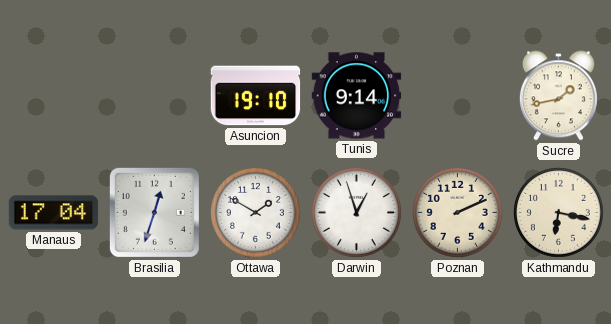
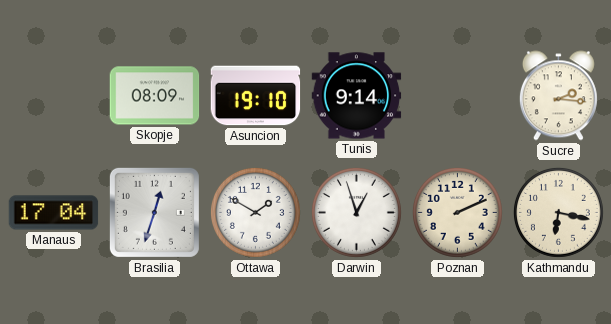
Skopje: none -> 08:09
Sucre: 1:43 -> 2:16
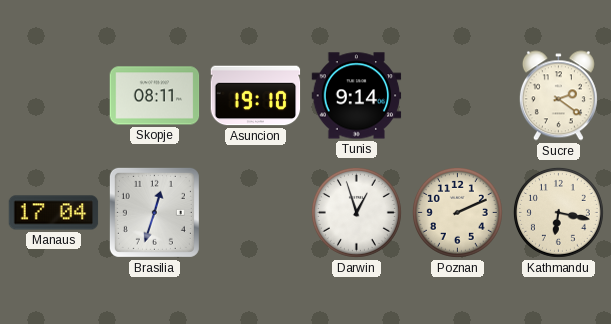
Skopje: 08:09 -> 08:11
Sucre: 2:16 -> 2:21
Ottawa: 1:50 -> none
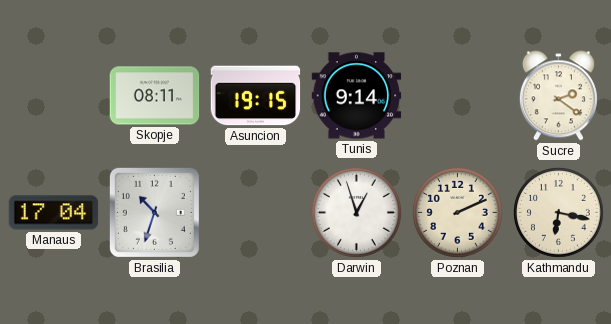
Asuncion: 19:10 -> 19:15
Brasilia: 12:33 -> 10:33
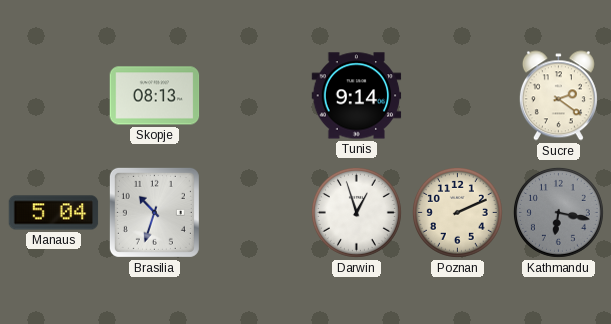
Skopje: 08:11 -> 08:13
Asuncion: 19:15 -> none
Manaus: 17:04 -> 5:04
Kathmandu dial: cream -> grey
